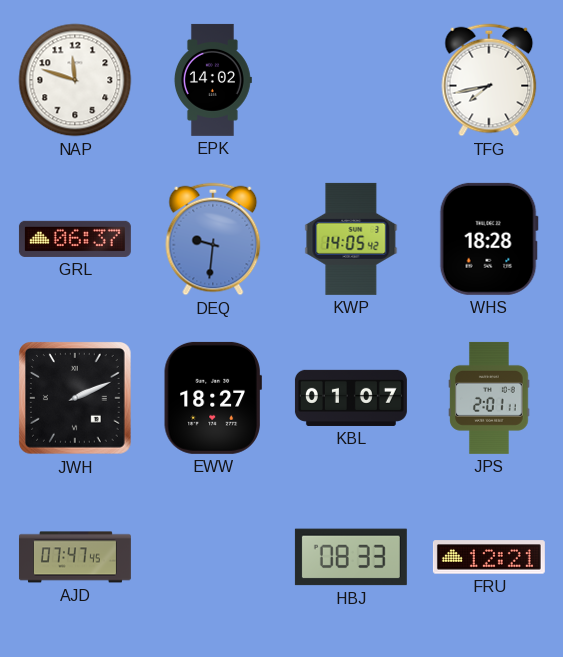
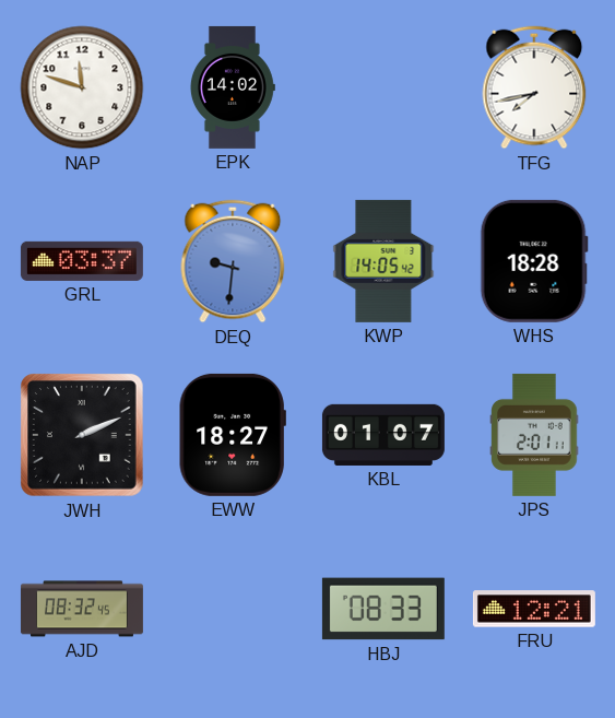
GRL: 06:37 -> 03:37
AJD: 07:47 -> 08:32
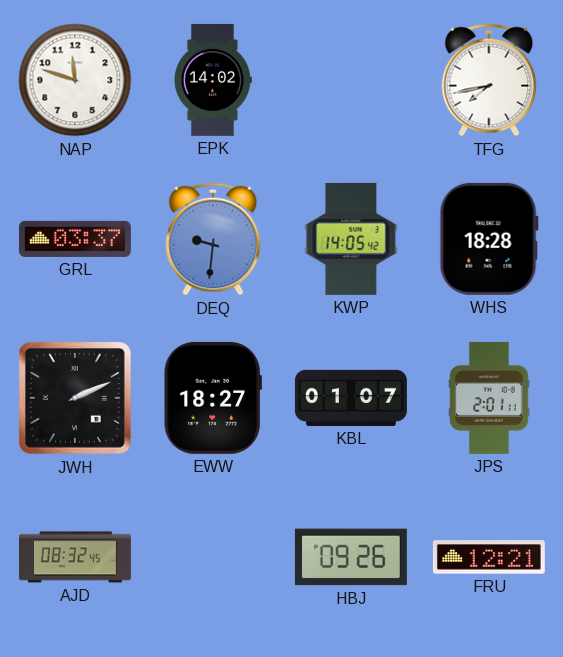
HBJ: 08:33 -> 09:26
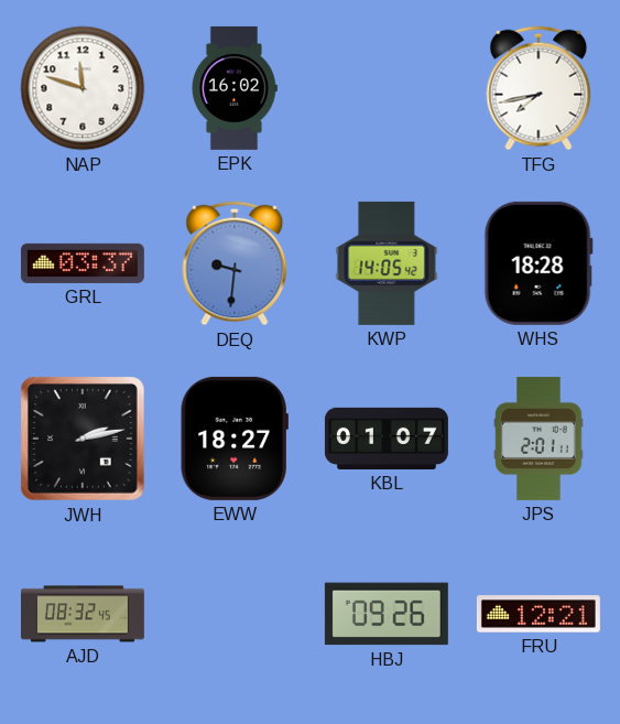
EPK: 14:02 -> 16:02
JWH: 2:11 -> 2:13
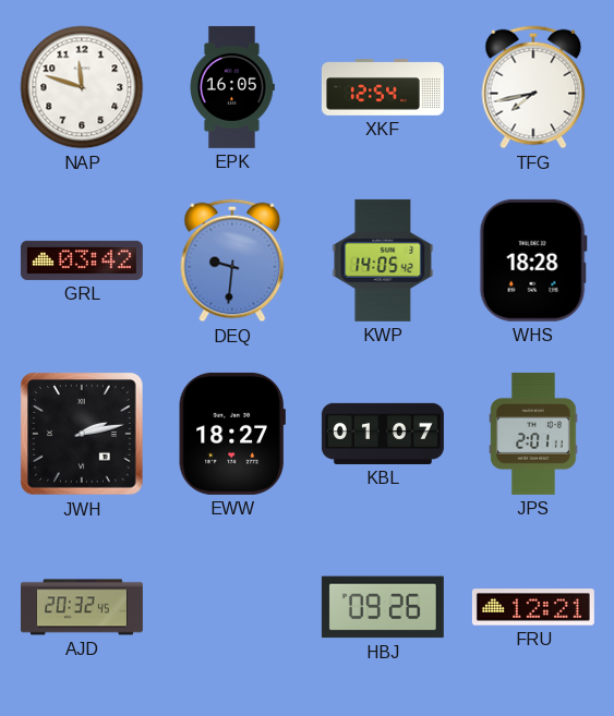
EPK: 16:02 -> 16:05
XKF: none -> 12:54
GRL: 03:37 -> 03:42
AJD: 08:32 -> 20:32
